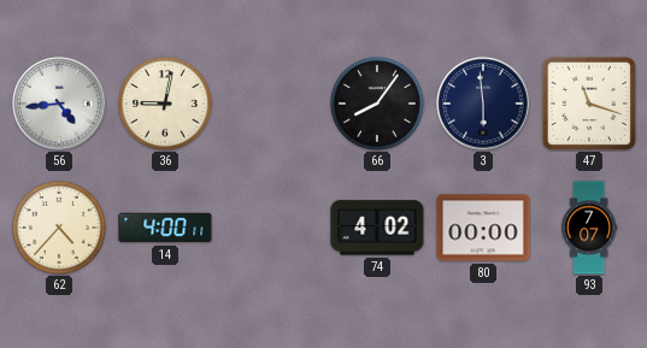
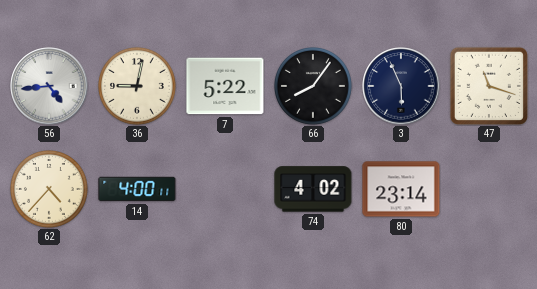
7: none -> 5:22
3: 5:59 -> 5:56
80: 00:00 -> 23:14
93: 7:07 -> none
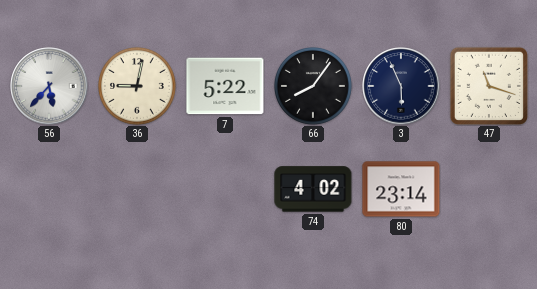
56: 4:44 -> 5:37
62: 4:37 -> none
14: 4:00 -> none
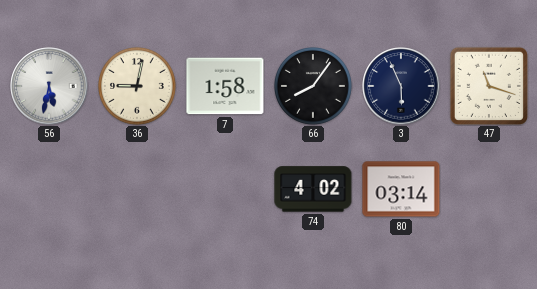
56: 5:37 -> 5:32
7: 5:22 -> 1:58
80: 23:14 -> 03:14
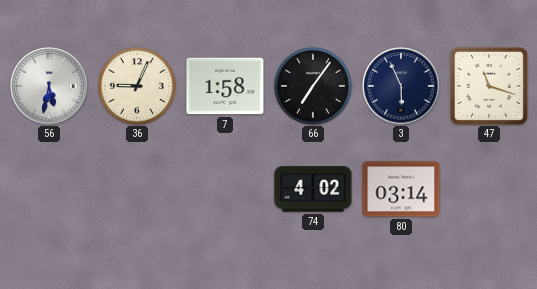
36: 9:02 -> 9:04
66: 8:06 -> 7:06
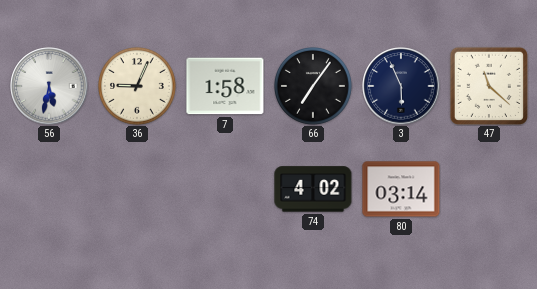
47: 11:18 -> 11:22
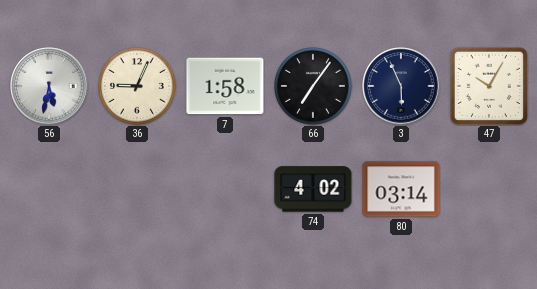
47: 11:22 -> 10:05
